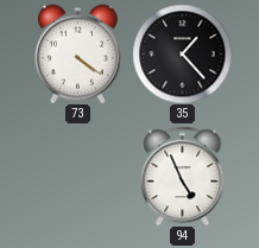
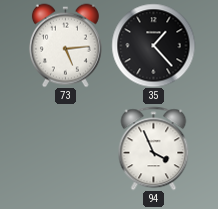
73: 4:21 -> 5:14
94: 4:56 -> 3:56
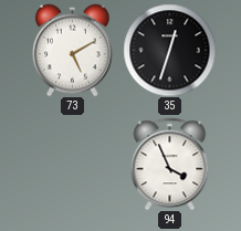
73: 5:14 -> 5:10
35: 1:23 -> 12:33
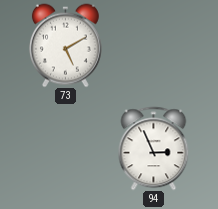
35: 12:33 -> none
94: 3:56 -> 2:56
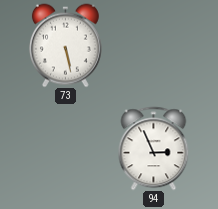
73: 5:10 -> 5:28
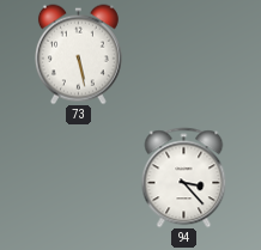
94: 2:56 -> 3:23
